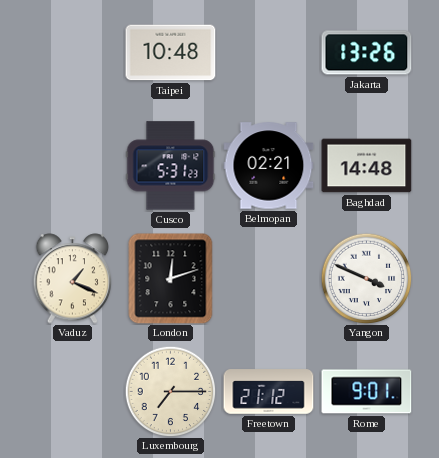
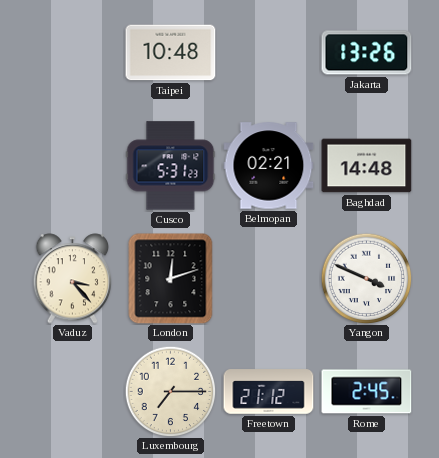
Vaduz: 1:19 -> 3:23
Rome: 9:01 -> 2:45
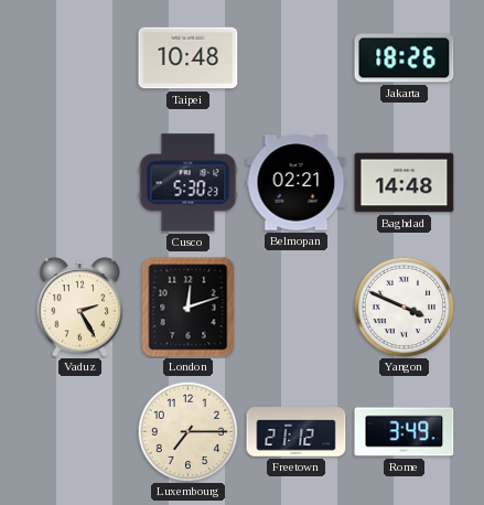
Jakarta: 13:26 -> 18:26
Cusco: 5:31 -> 5:30
Vaduz: 3:23 -> 2:25
Rome: 2:45 -> 3:49
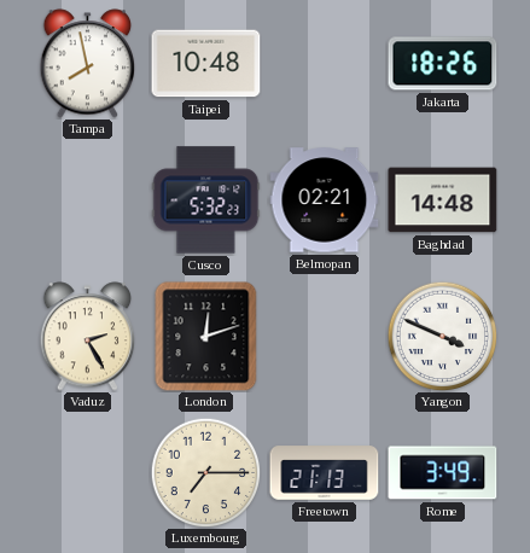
Tampa: none -> 7:58
Cusco: 5:30 -> 5:32
Freetown: 21:12 -> 21:13
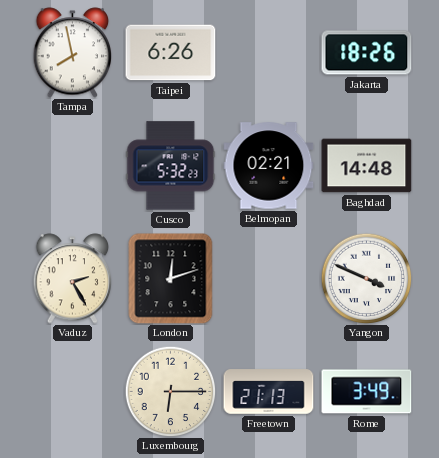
Taipei: 10:48 -> 6:26
Luxembourg: 7:15 -> 6:15
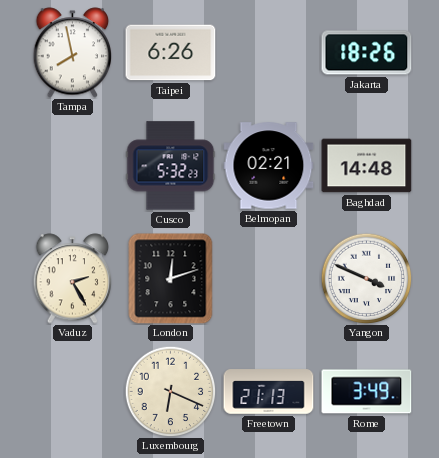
Luxembourg: 6:15 -> 6:19
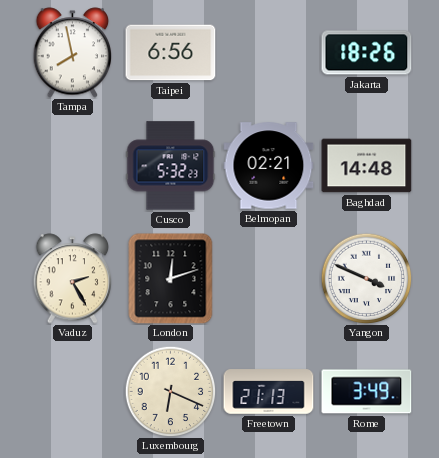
Taipei: 6:26 -> 6:56
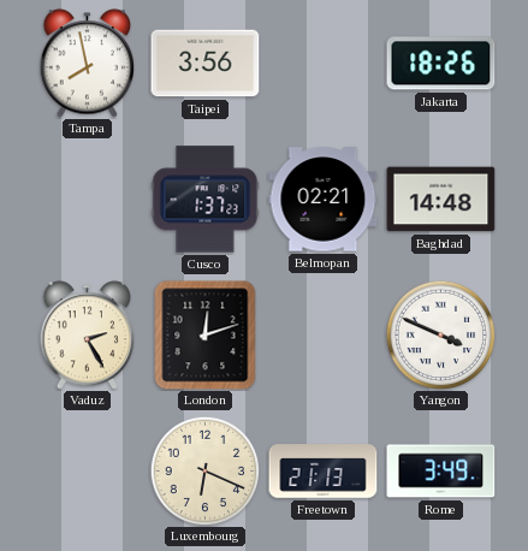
Taipei: 6:56 -> 3:56
Cusco: 5:32 -> 1:37
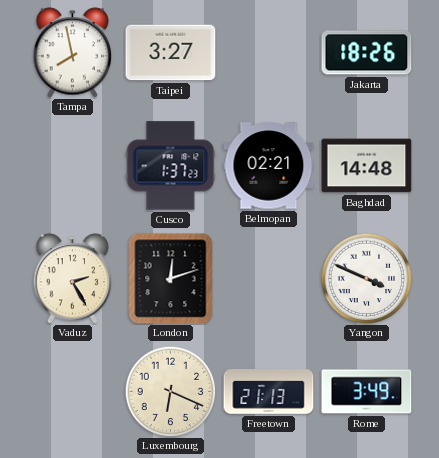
Taipei: 3:56 -> 3:27
